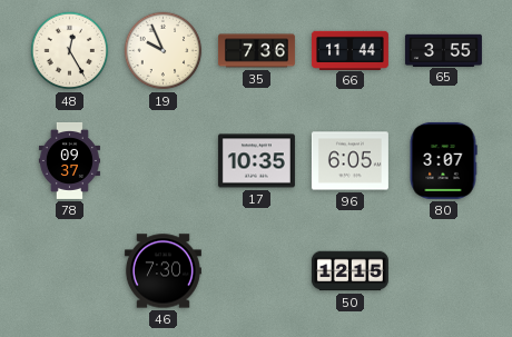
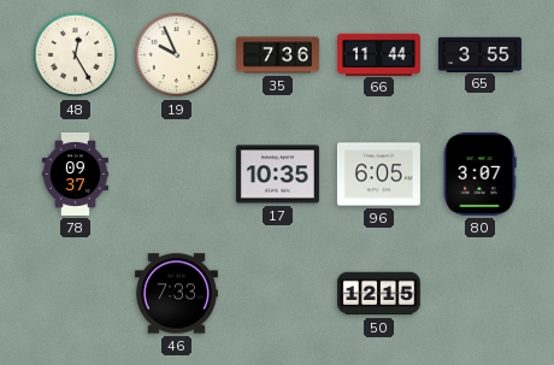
46: 7:30 -> 7:33
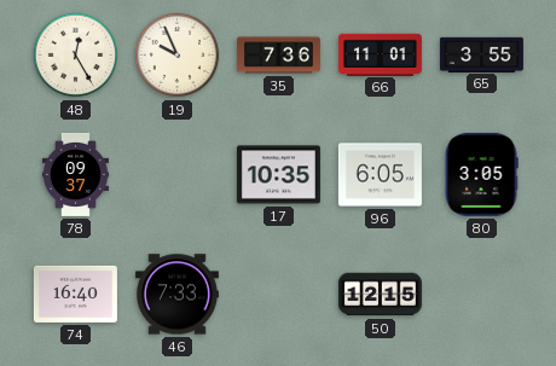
66: 11:44 -> 11:01
80: 3:07 -> 3:05
74: none -> 16:40
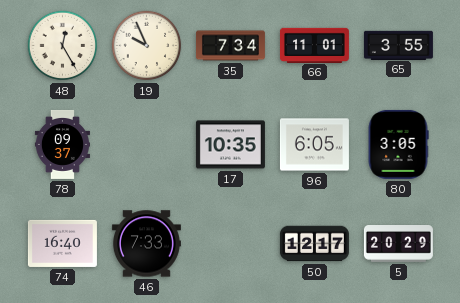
35: 7:36 -> 7:34
50: 12:15 -> 12:17
5: none -> 20:29
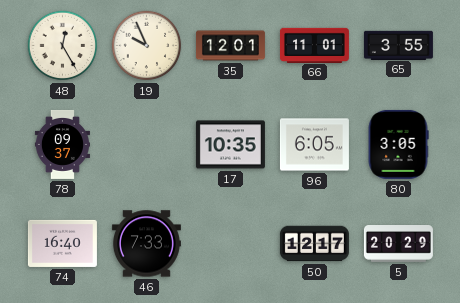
35: 7:34 -> 12:01
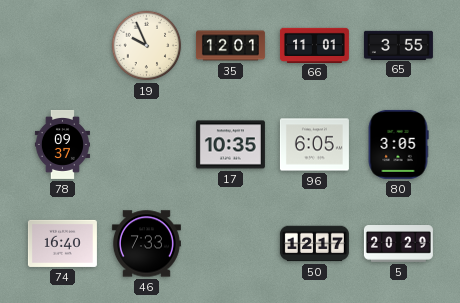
48: 12:25 -> none
